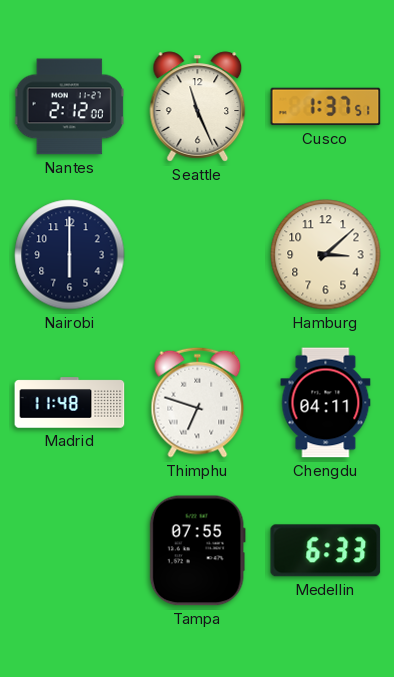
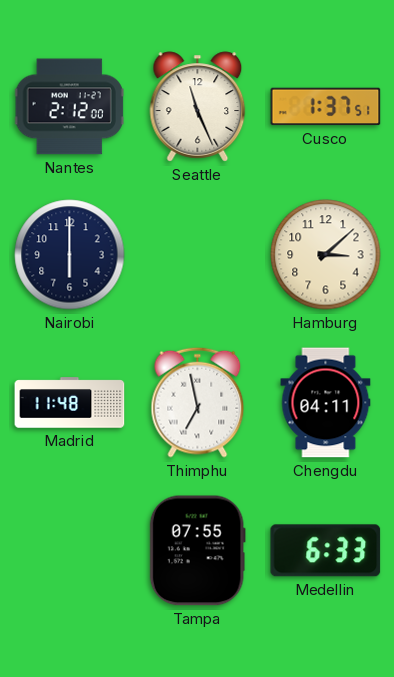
Thimphu: 6:48 -> 6:58
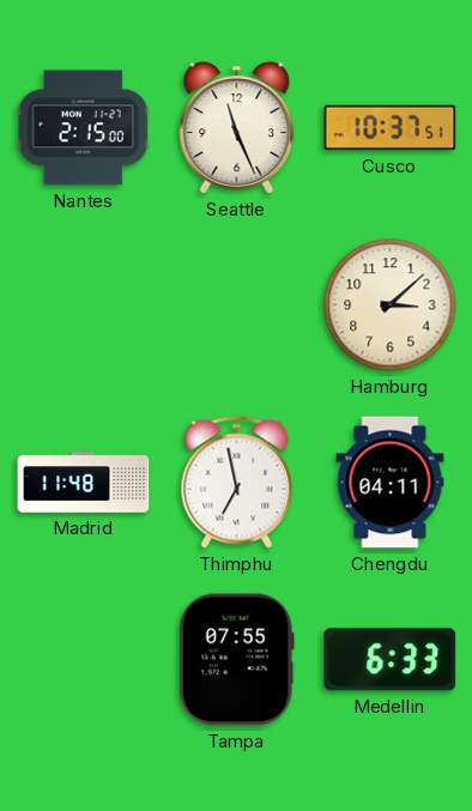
Nantes: 2:12 -> 2:15
Cusco: 1:37 -> 10:37
Nairobi: 6:00 -> none
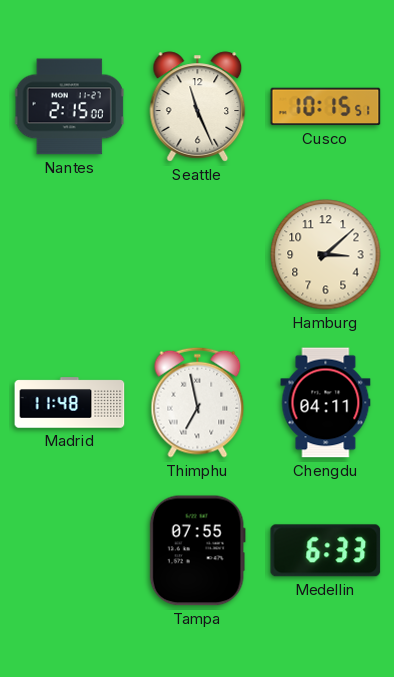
Cusco: 10:37 -> 10:15
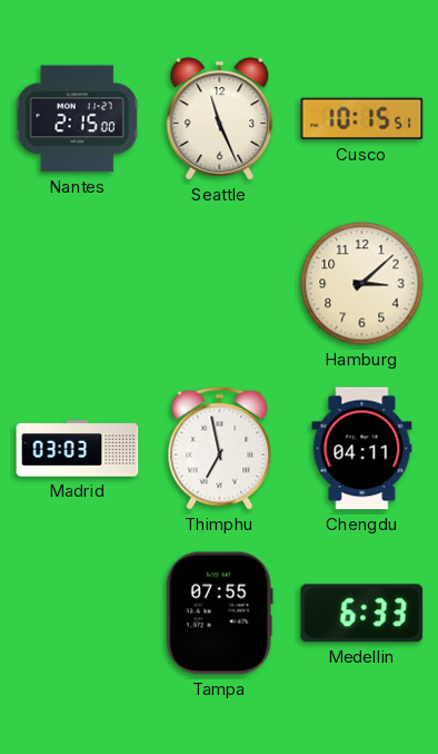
Madrid: 11:48 -> 03:03
